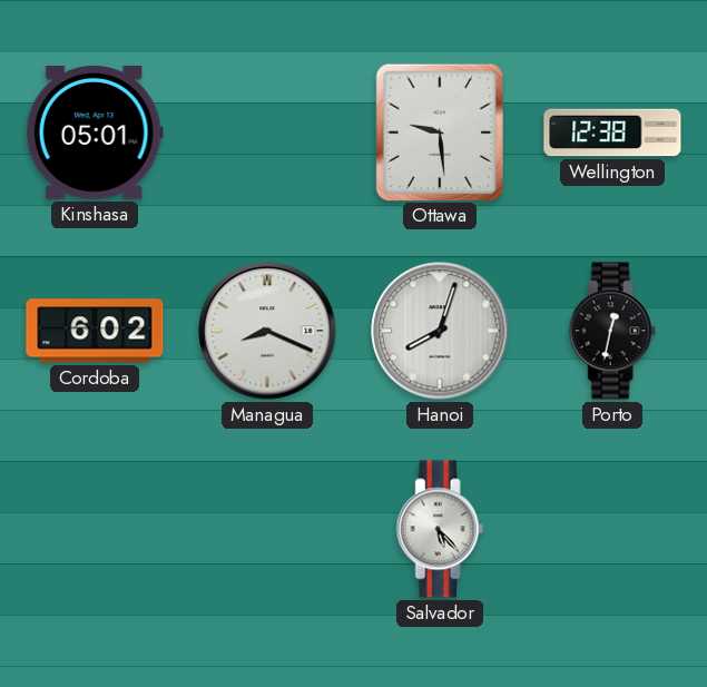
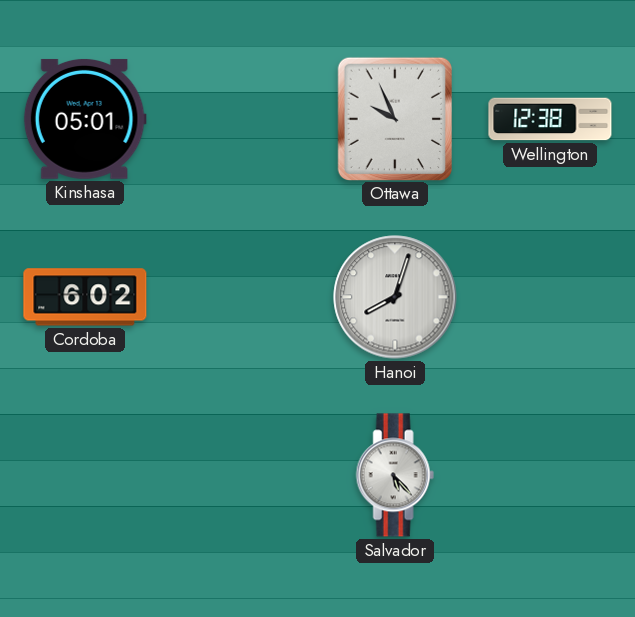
Ottawa: 9:29 -> 9:56
Managua: 8:19 -> none
Porto: 12:32 -> none
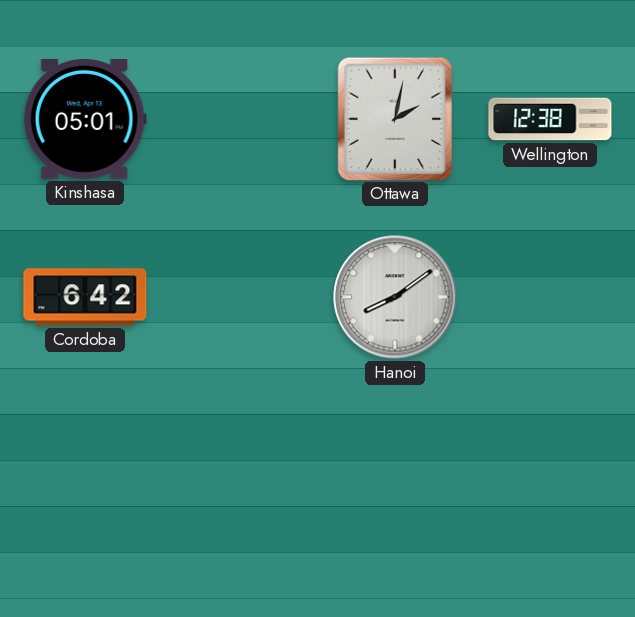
Ottawa: 9:56 -> 2:02
Cordoba: 6:02 -> 6:42
Hanoi: 8:03 -> 8:09
Salvador: 5:23 -> none
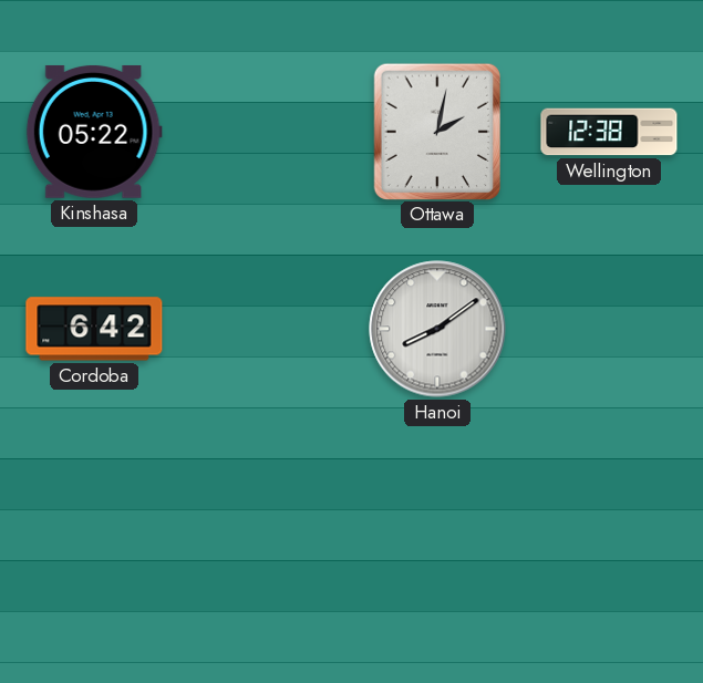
Kinshasa: 05:01 -> 05:22
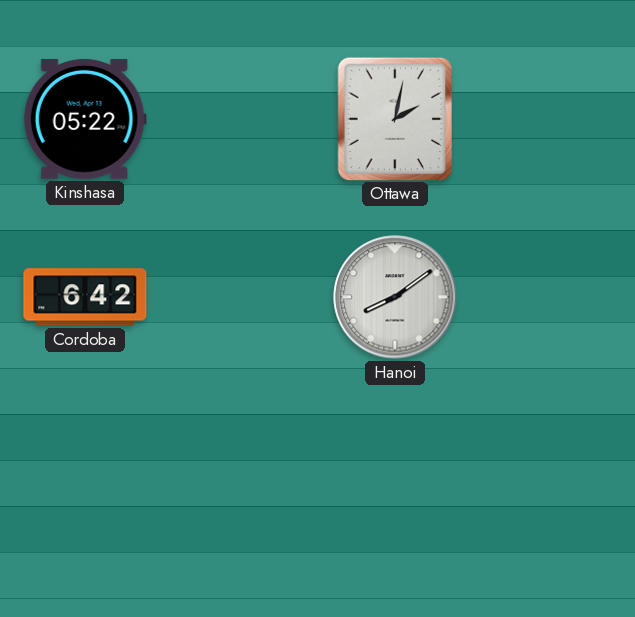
Wellington: 12:38 -> none
